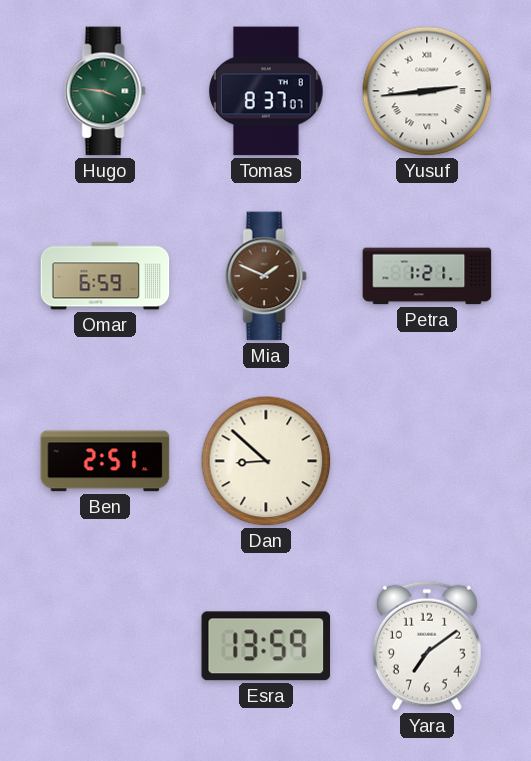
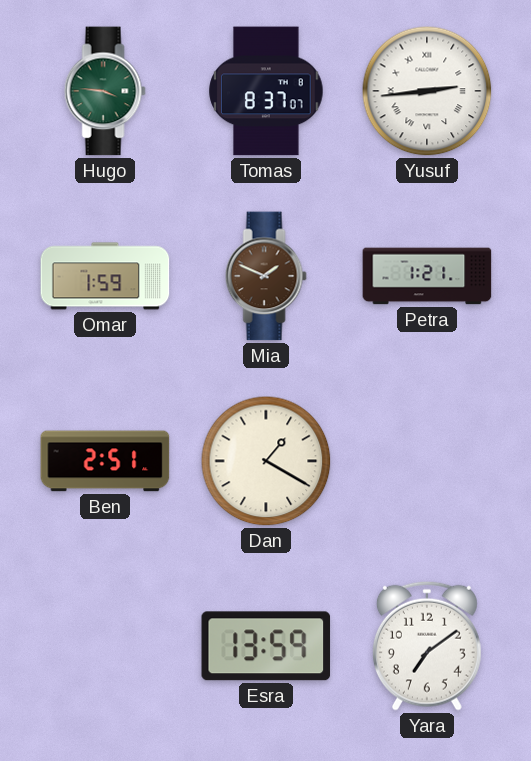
Omar: 6:59 -> 1:59
Dan: 8:52 -> 1:20
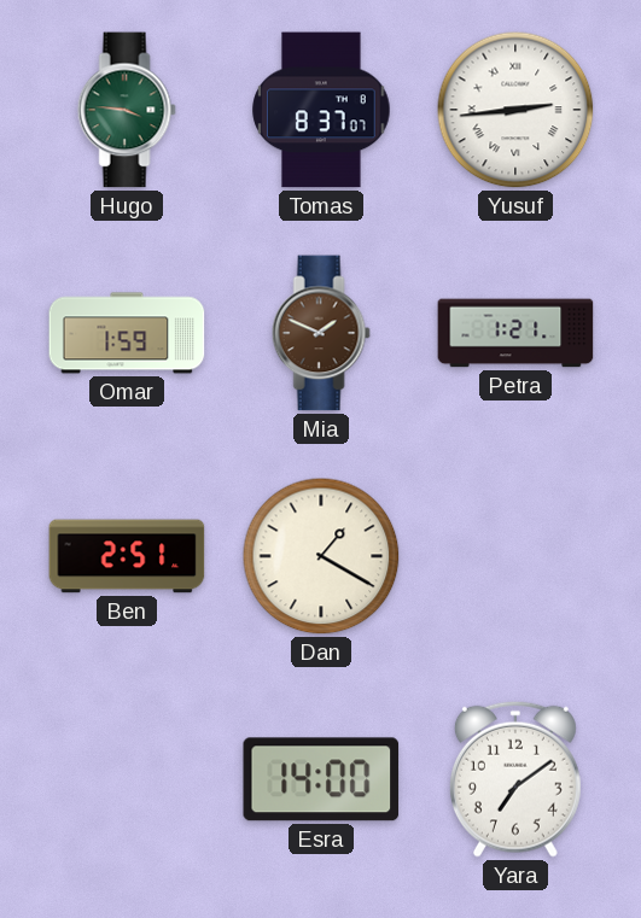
Esra: 13:59 -> 14:00
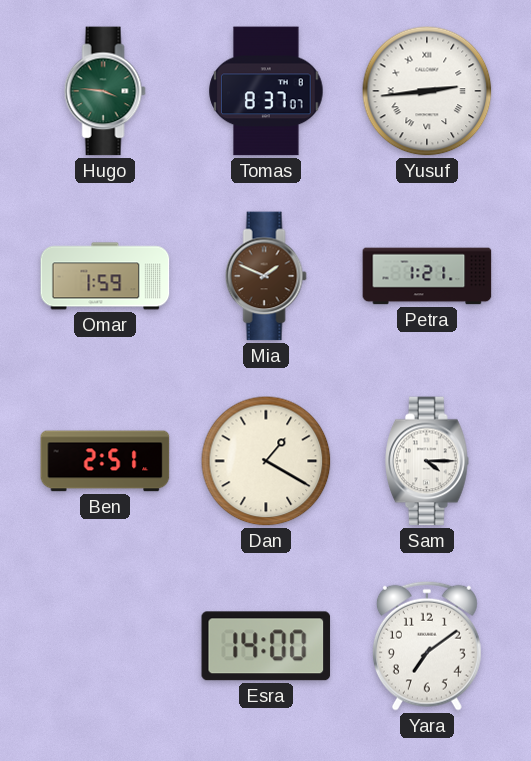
Sam: none -> 4:15
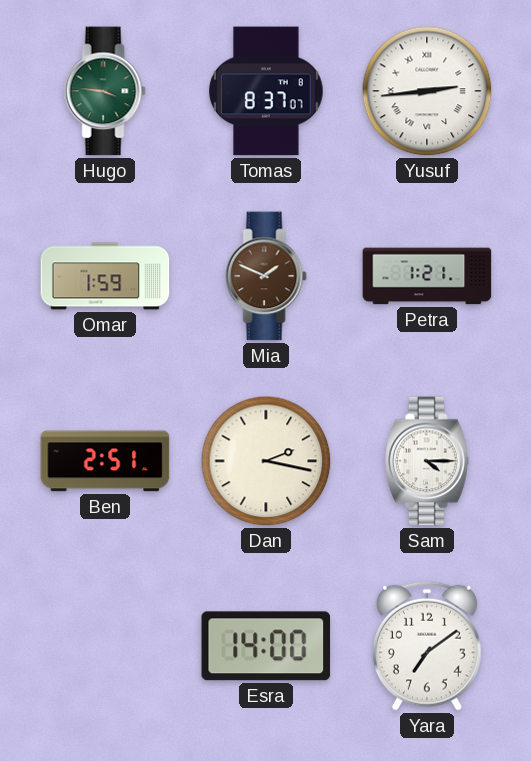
Dan: 1:20 -> 2:17
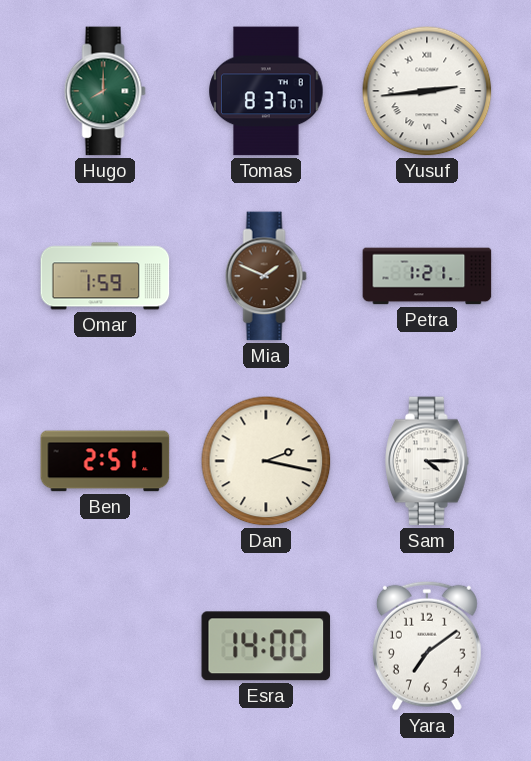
Hugo: 3:46 -> 8:00
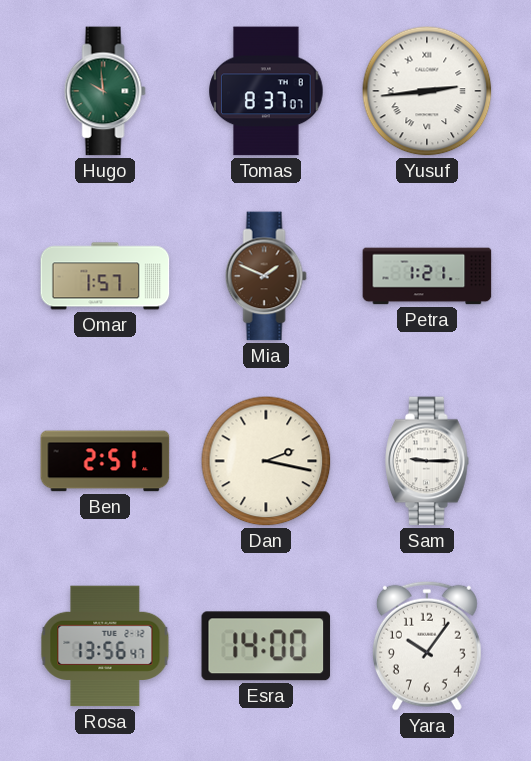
Hugo: 8:00 -> 9:59
Omar: 1:59 -> 1:57
Sam: 4:15 -> 9:15
Rosa: none -> 13:56
Yara: 7:09 -> 10:06
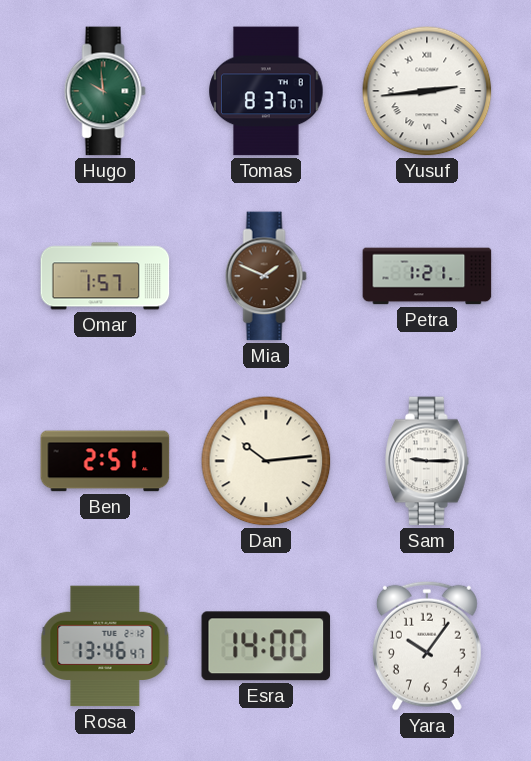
Dan: 2:17 -> 10:14
Rosa: 13:56 -> 13:46
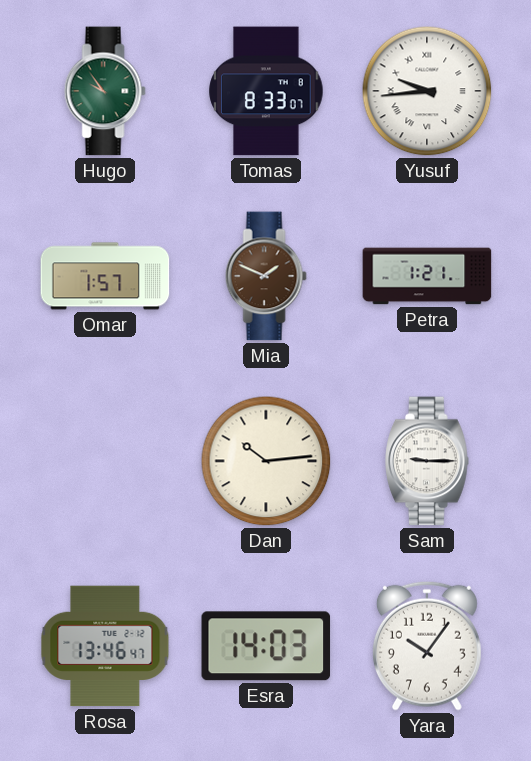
Hugo: 9:59 -> 9:54
Tomas: 8:37 -> 8:33
Yusuf: 2:44 -> 9:44
Ben: 2:51 -> none
Esra: 14:00 -> 14:03
